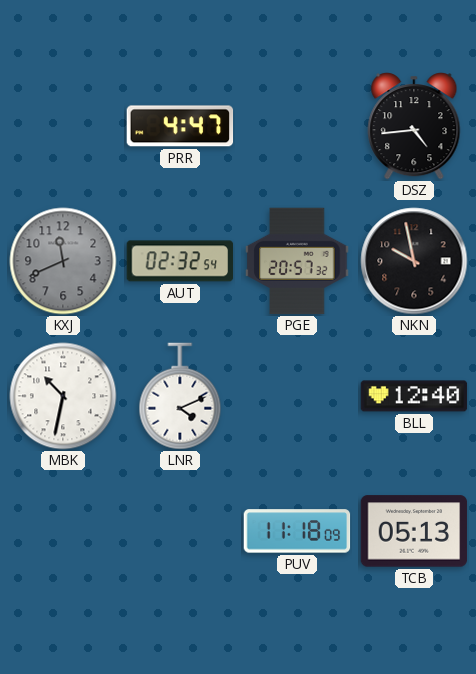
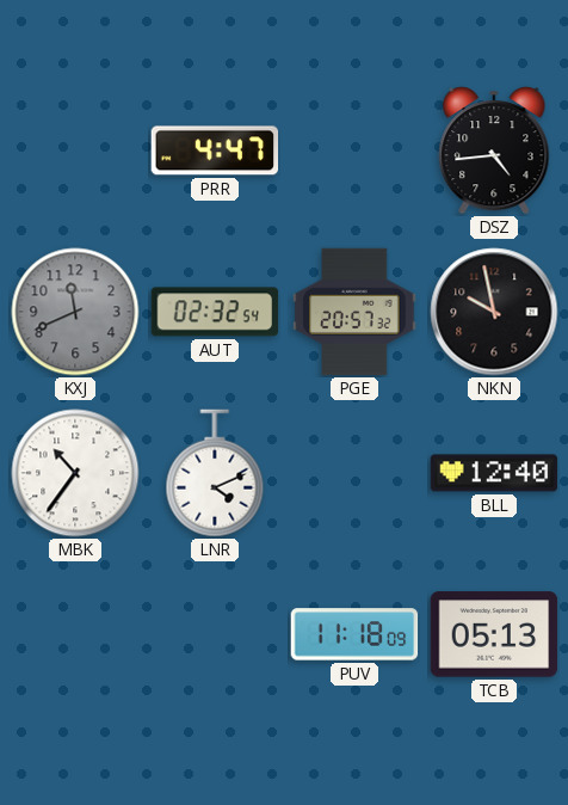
MBK: 10:32 -> 10:36
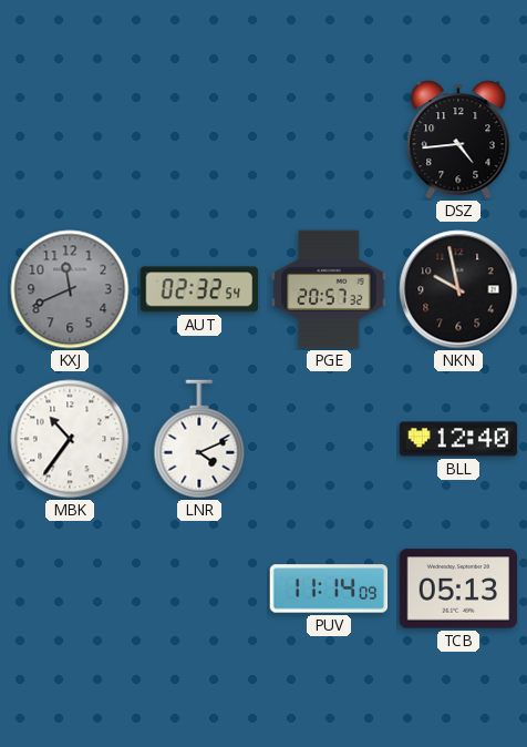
PRR: 4:47 -> none
PUV: 11:18 -> 11:14
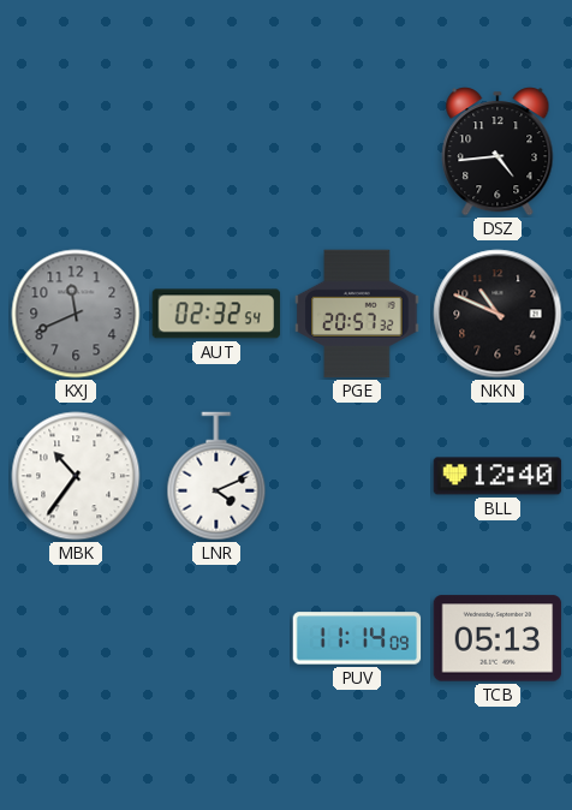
NKN: 9:58 -> 10:49
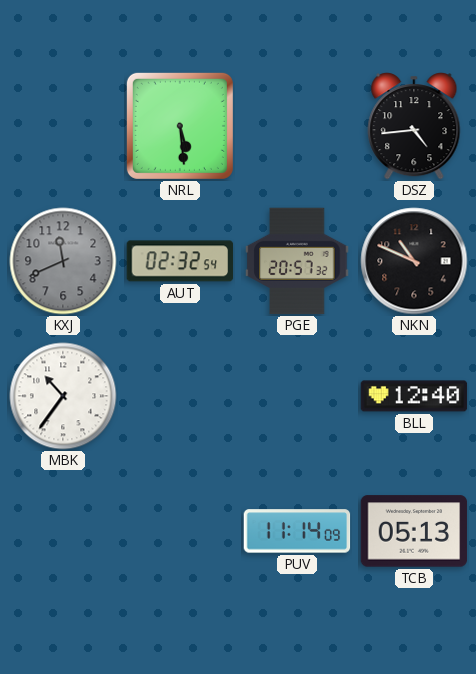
NRL: none -> 5:29
LNR: 4:11 -> none
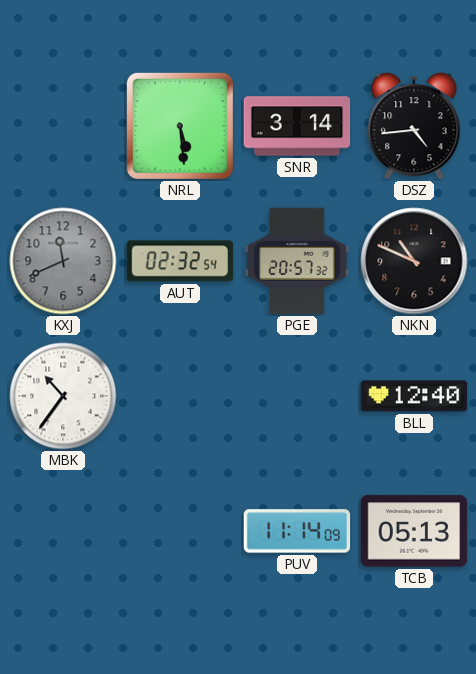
SNR: none -> 3:14
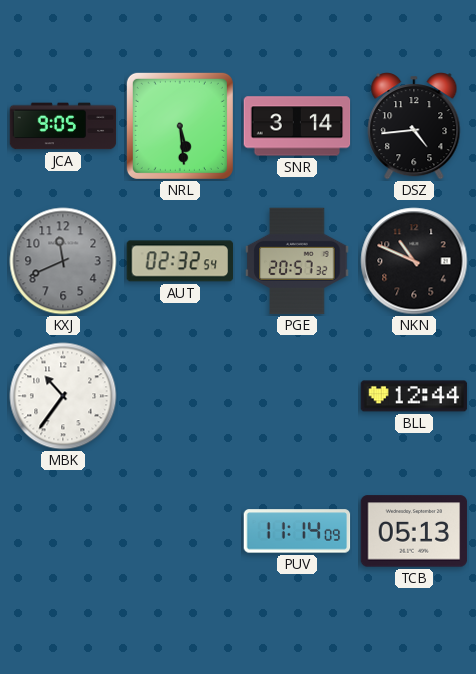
JCA: none -> 9:05
BLL: 12:40 -> 12:44
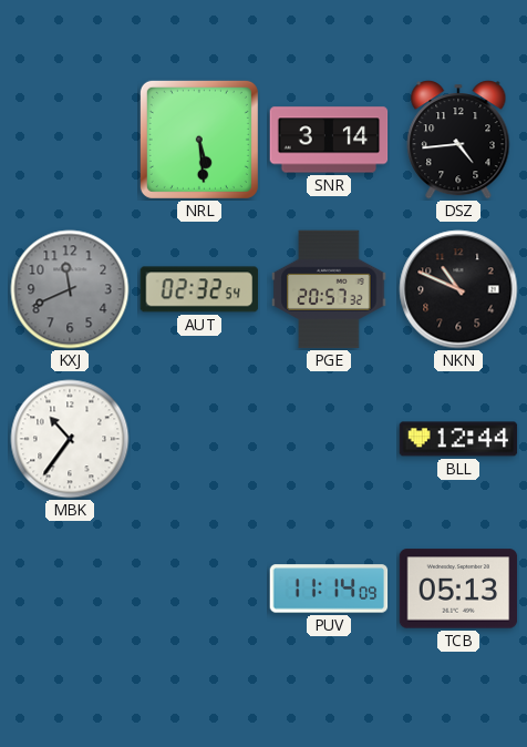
JCA: 9:05 -> none
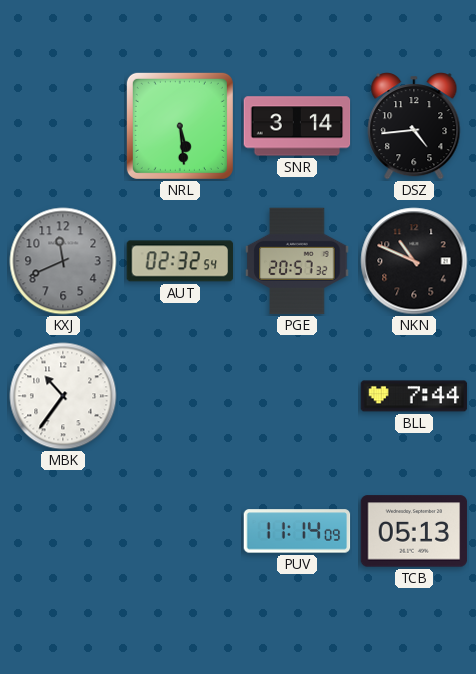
BLL: 12:44 -> 7:44
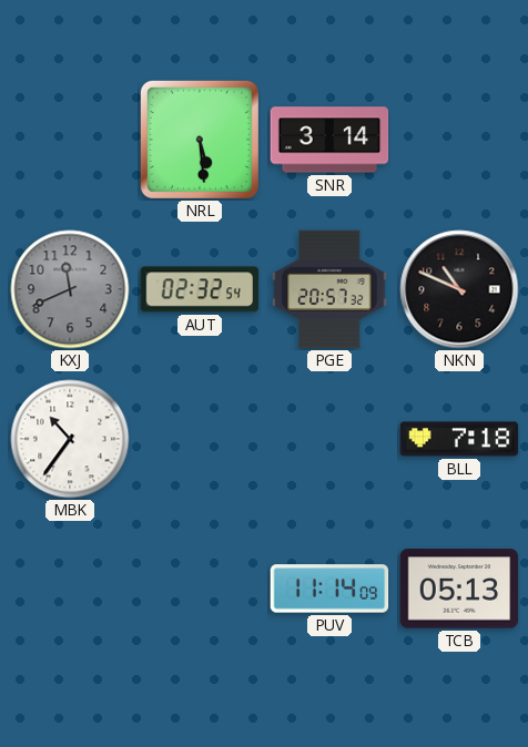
DSZ: 4:44 -> none
BLL: 7:44 -> 7:18
